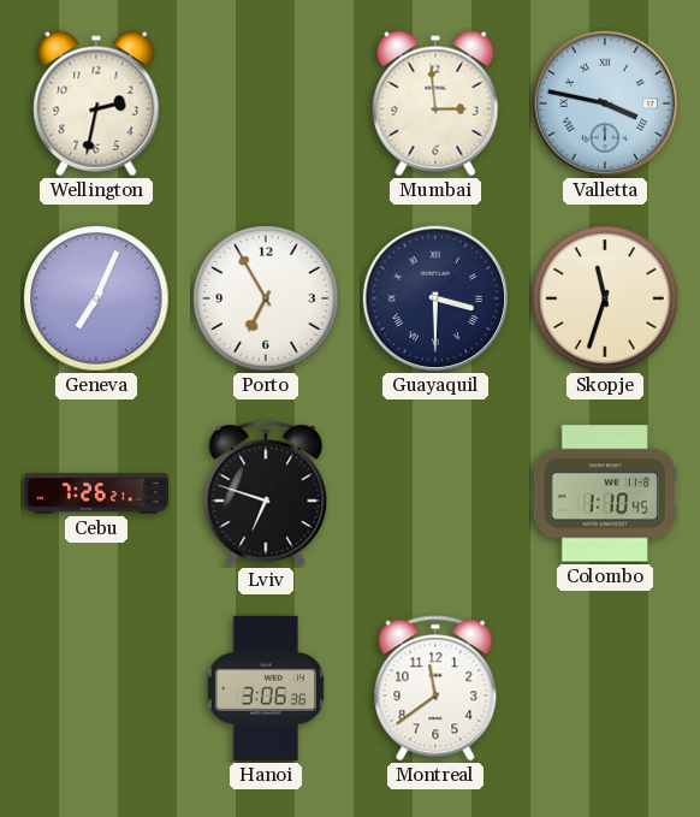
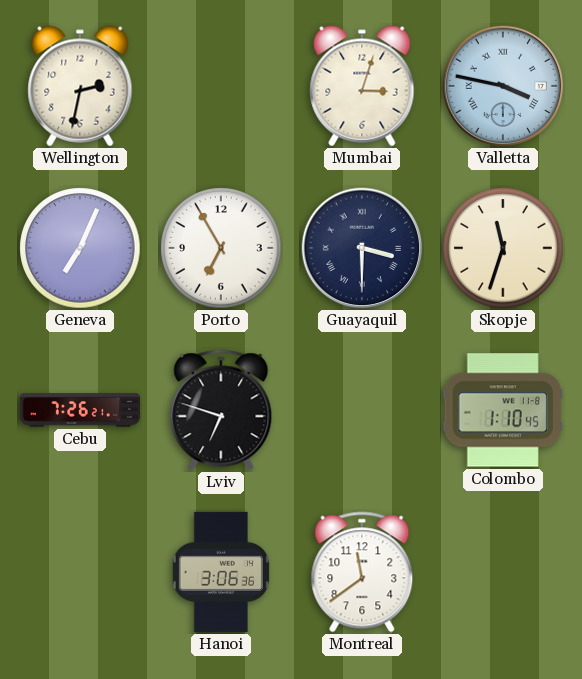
Mumbai: 2:59 -> 3:03
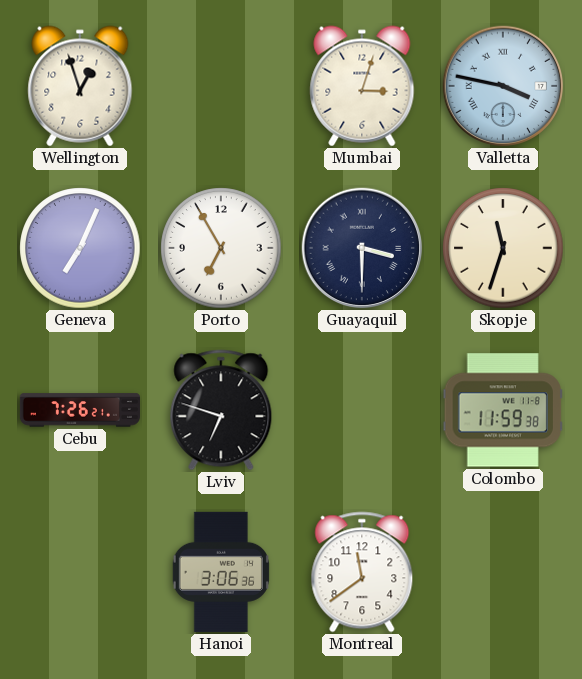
Wellington: 2:32 -> 12:57
Colombo: 1:10 -> 11:59
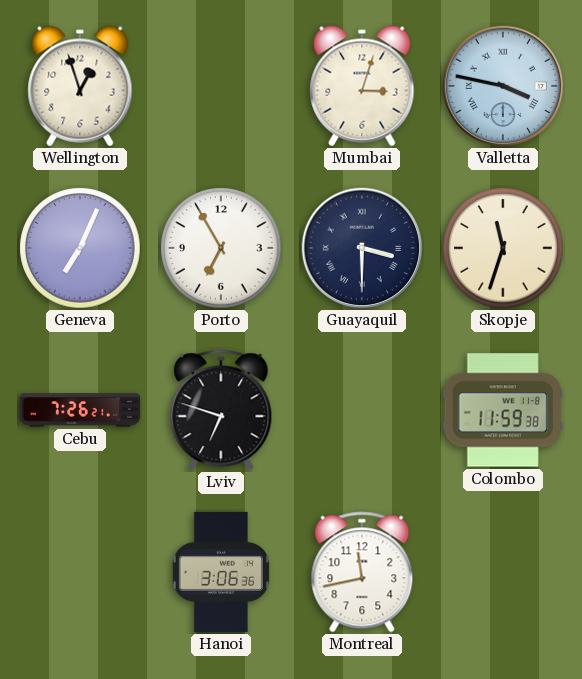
Montreal: 11:39 -> 11:43
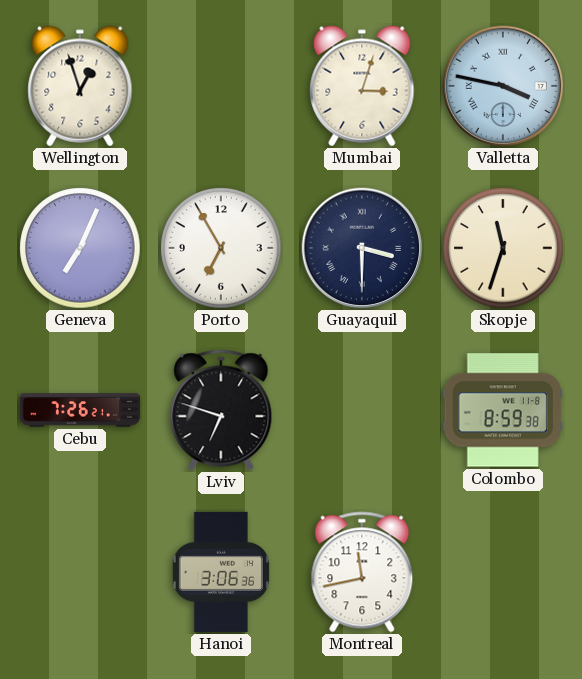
Colombo: 11:59 -> 8:59
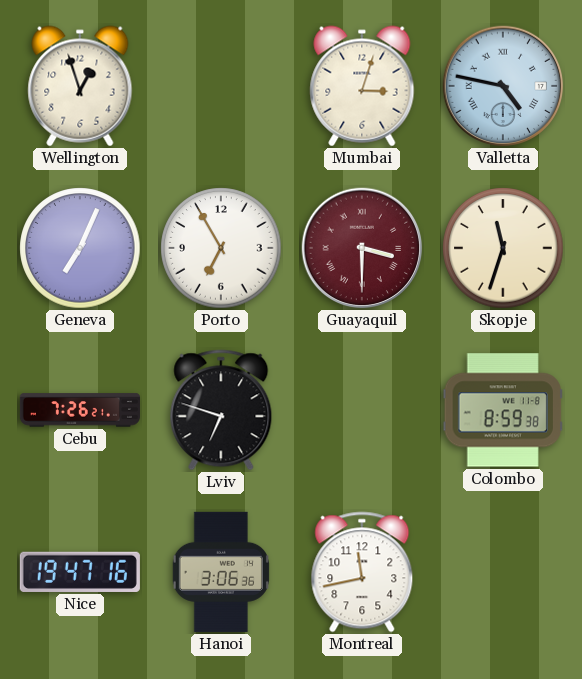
Valletta: 3:47 -> 4:47
Guayaquil dial: navy -> burgundy
Nice: none -> 19:47
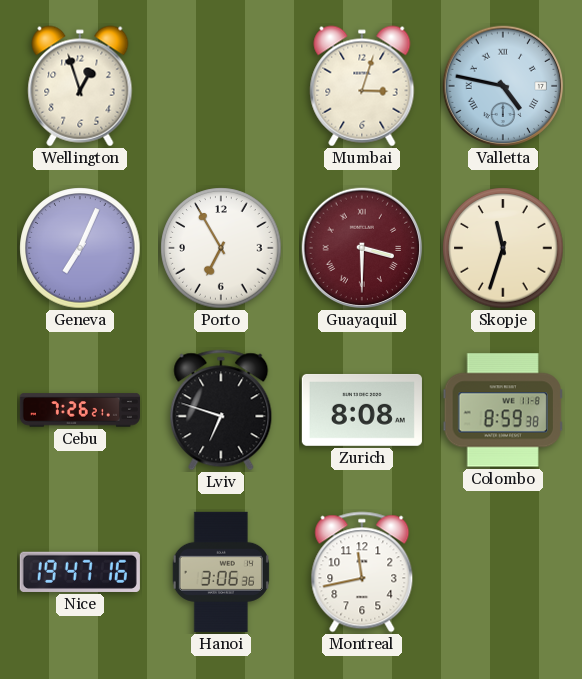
Zurich: none -> 8:08
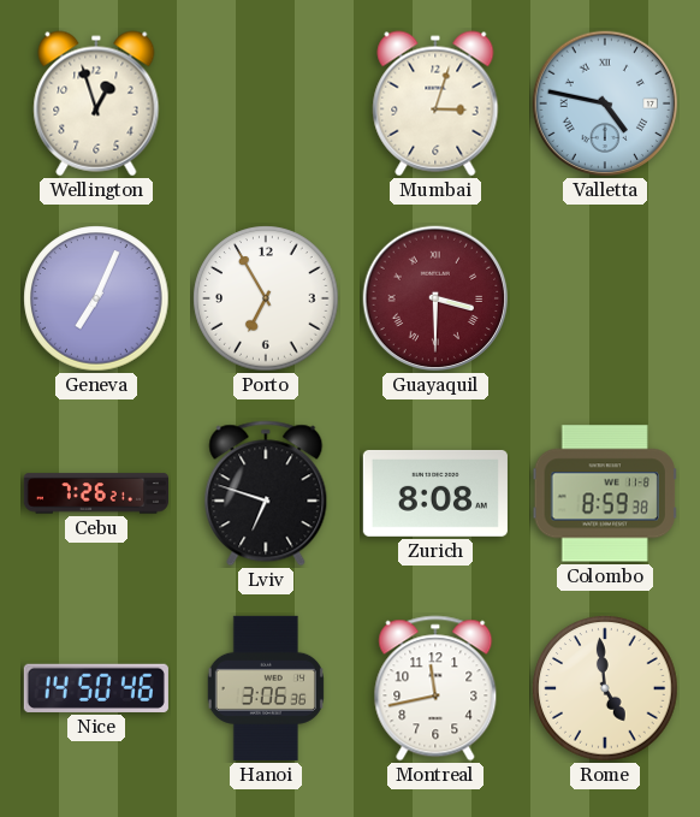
Skopje: 11:33 -> none
Nice: 19:47 -> 14:50
Rome: none -> 4:59
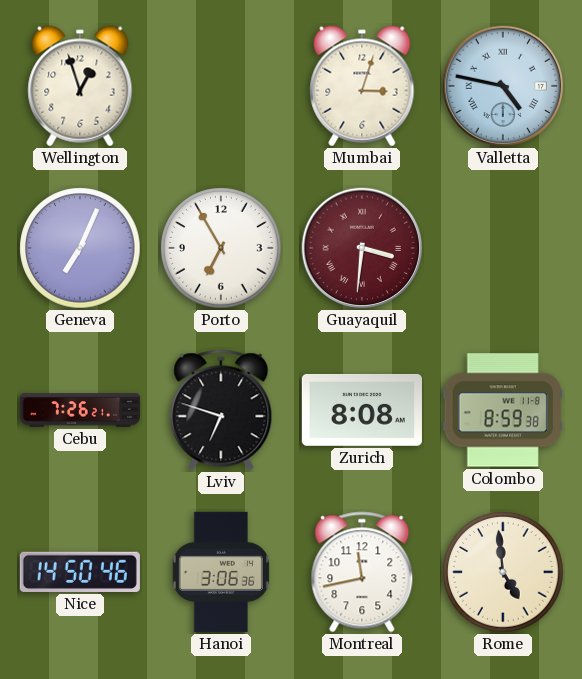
Guayaquil: 3:30 -> 3:31
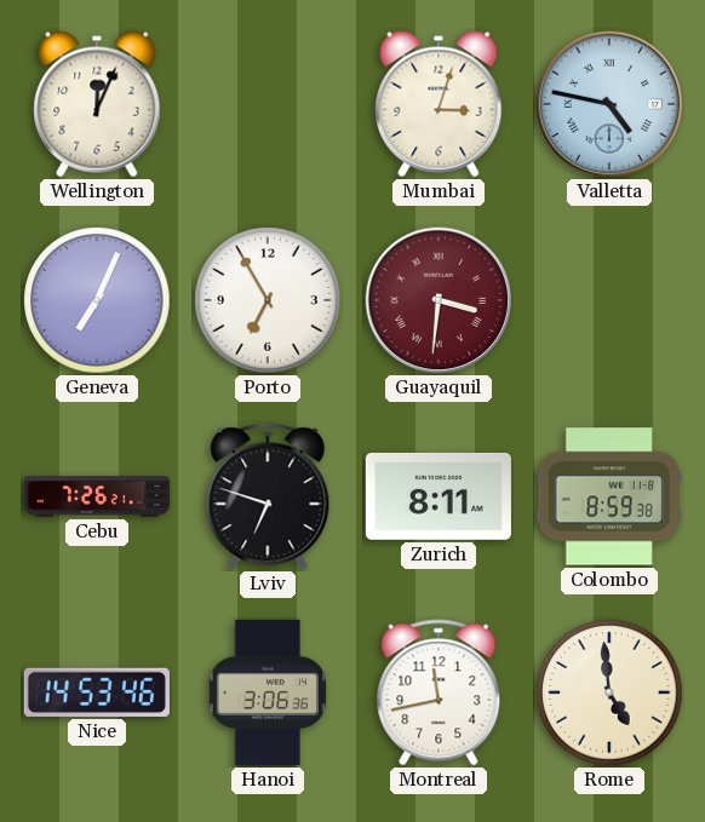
Wellington: 12:57 -> 12:04
Zurich: 8:08 -> 8:11
Nice: 14:50 -> 14:53
